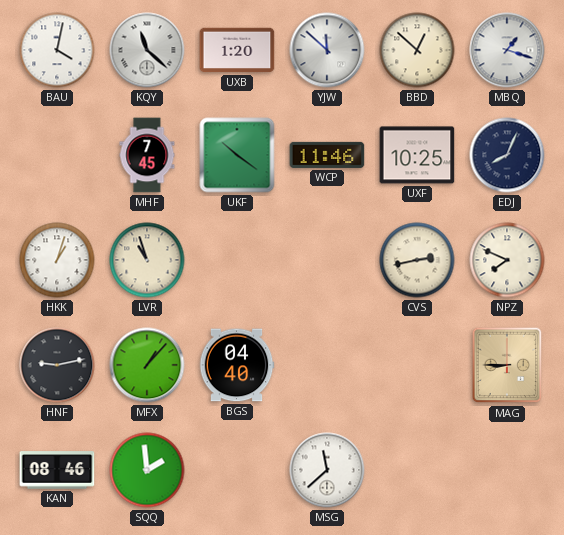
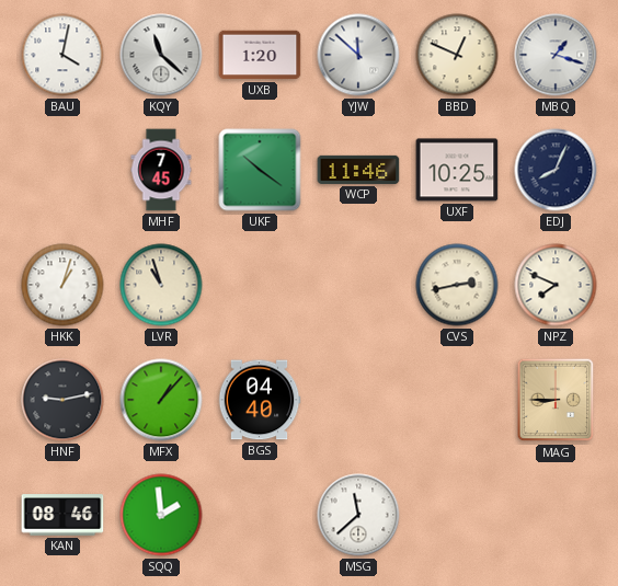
BBD: 12:52 -> 12:49
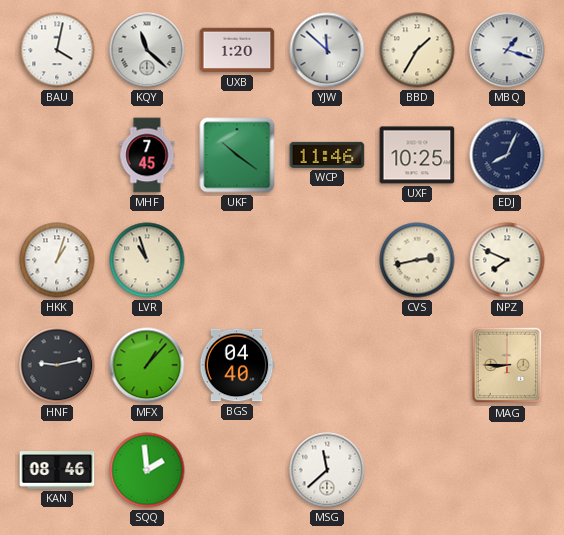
BBD: 12:49 -> 1:35
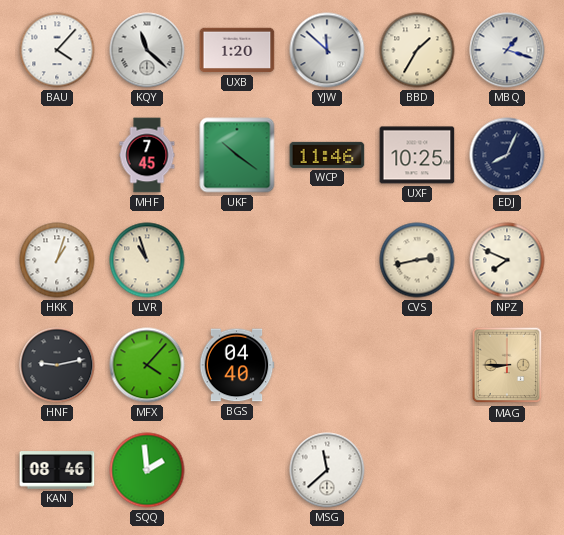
BAU: 4:02 -> 4:07
MFX: 1:07 -> 4:07
